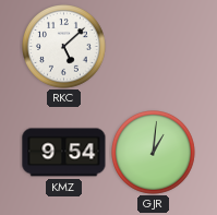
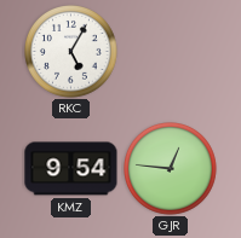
RKC: 5:08 -> 5:05
GJR: 1:01 -> 12:46
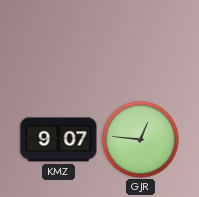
RKC: 5:05 -> none
KMZ: 9:54 -> 9:07
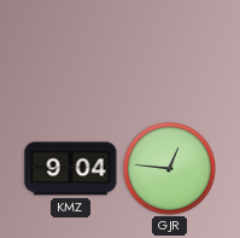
KMZ: 9:07 -> 9:04
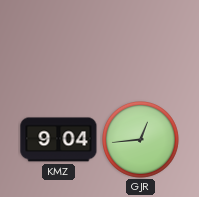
GJR: 12:46 -> 12:44
